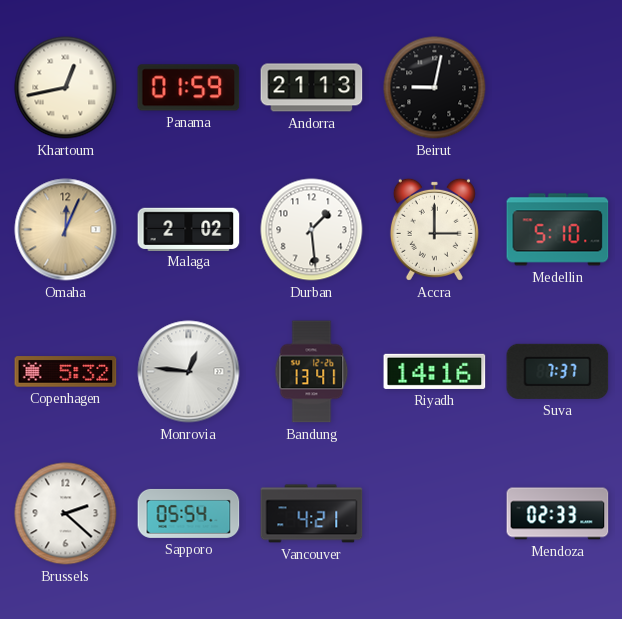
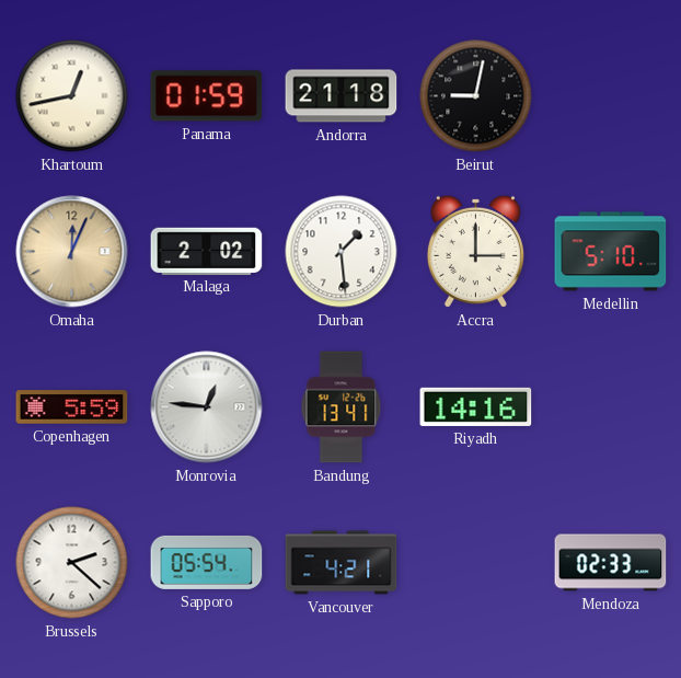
Andorra: 21:13 -> 21:18
Copenhagen: 5:32 -> 5:59
Suva: 7:37 -> none
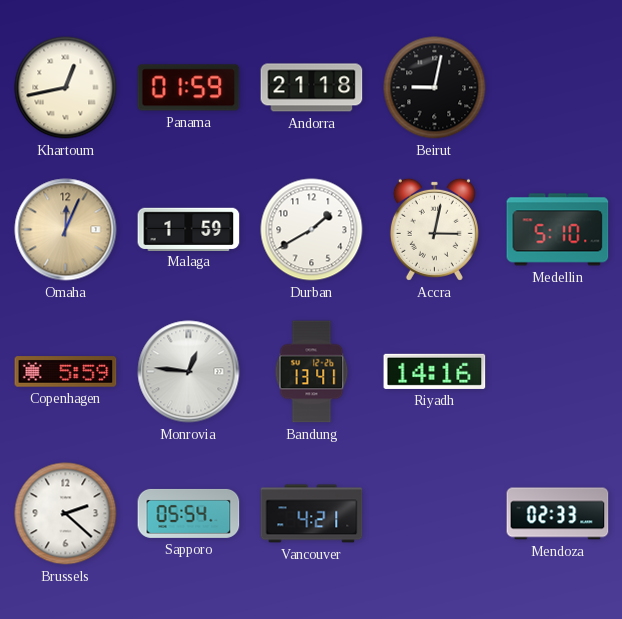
Malaga: 2:02 -> 1:59
Durban: 1:29 -> 1:40
Accra: 3:00 -> 3:02
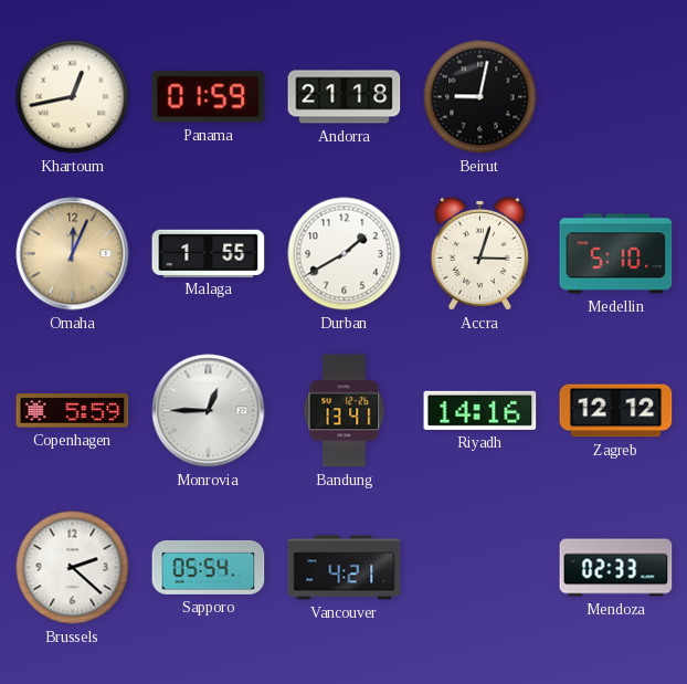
Malaga: 1:59 -> 1:55
Accra: 3:02 -> 3:03
Monrovia: 12:46 -> 12:45
Zagreb: none -> 12:12
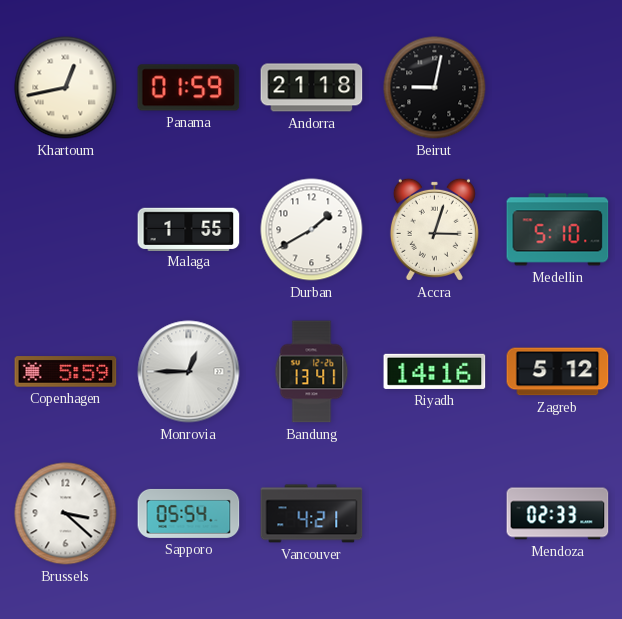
Omaha: 12:04 -> none
Zagreb: 12:12 -> 5:12
Brussels: 2:22 -> 3:22
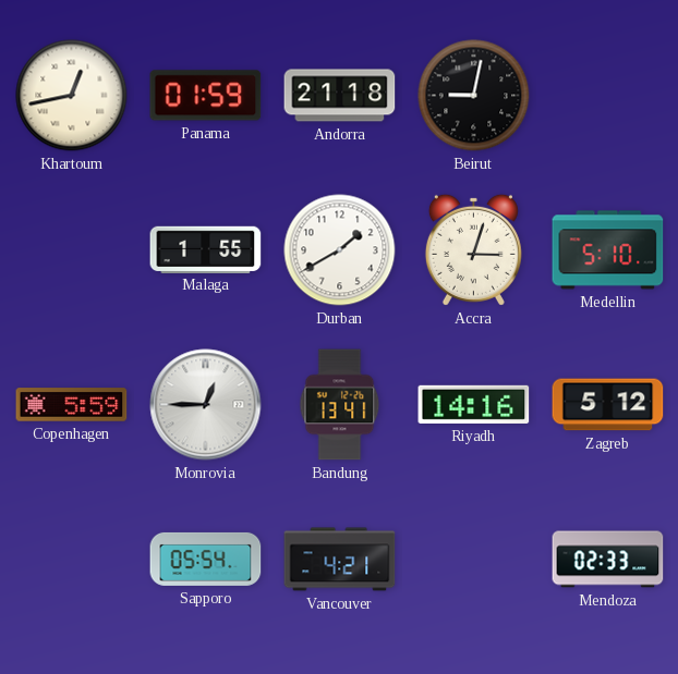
Brussels: 3:22 -> none
